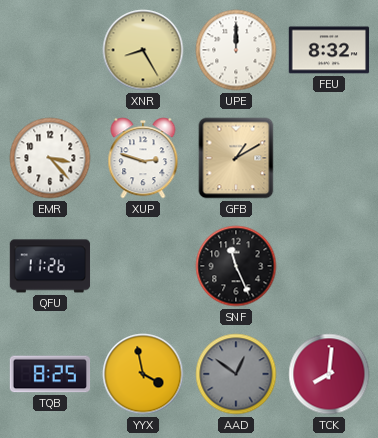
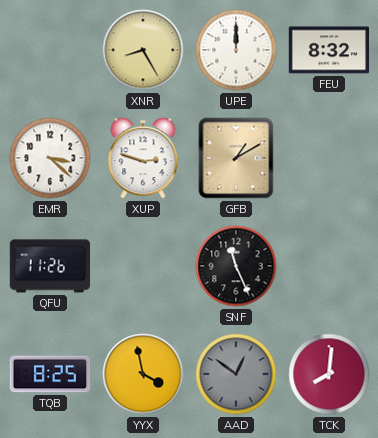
EMR: 3:23 -> 3:22
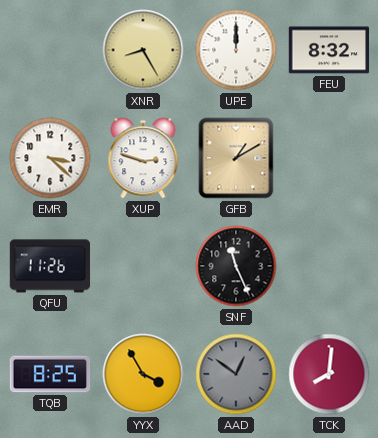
YYX: 3:58 -> 3:55
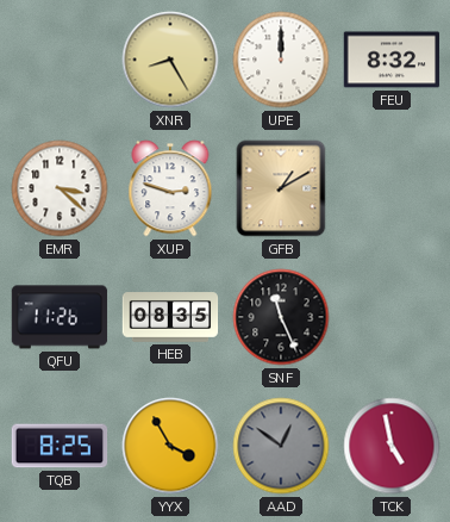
HEB: none -> 08:35
TCK: 8:01 -> 4:58
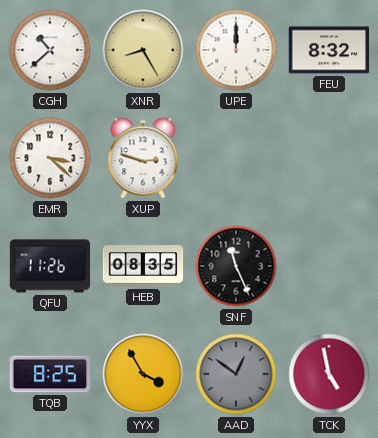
CGH: none -> 10:38
GFB: 1:10 -> none
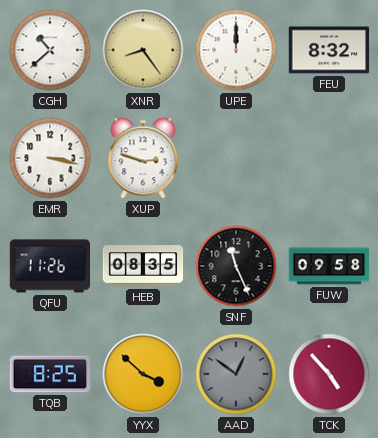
XNR: 8:25 -> 8:24
EMR: 3:22 -> 3:17
FUW: none -> 09:58
YYX: 3:55 -> 3:52
TCK: 4:58 -> 4:53
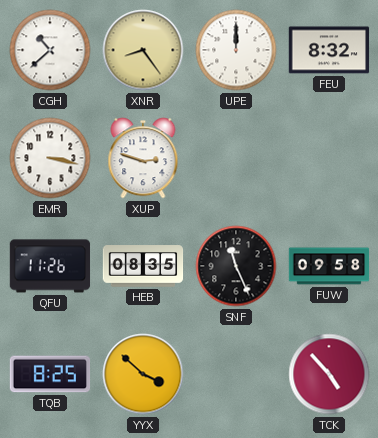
AAD: 12:51 -> none
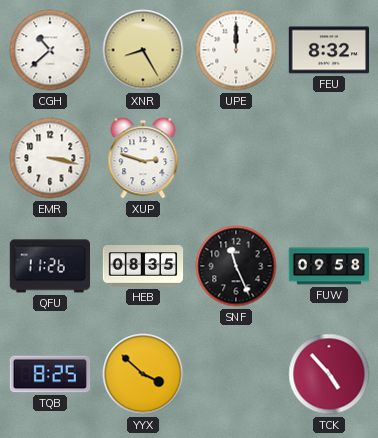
XNR: 8:24 -> 8:25
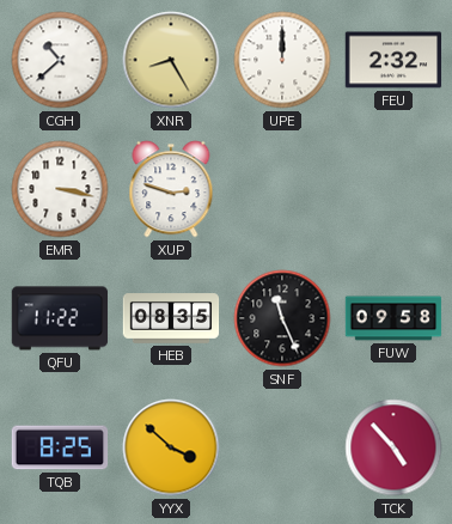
FEU: 8:32 -> 2:32
QFU: 11:26 -> 11:22
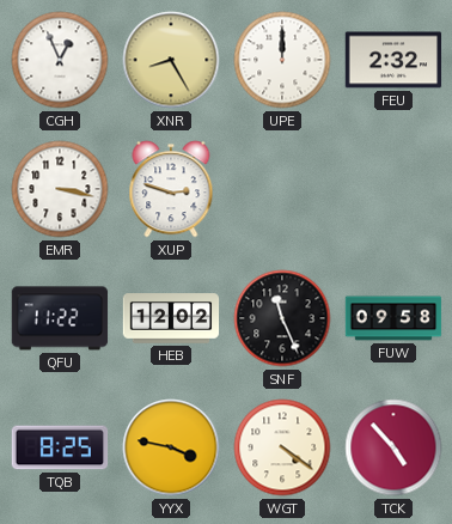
CGH: 10:38 -> 12:56
HEB: 08:35 -> 12:02
YYX: 3:52 -> 3:47
WGT: none -> 4:21
